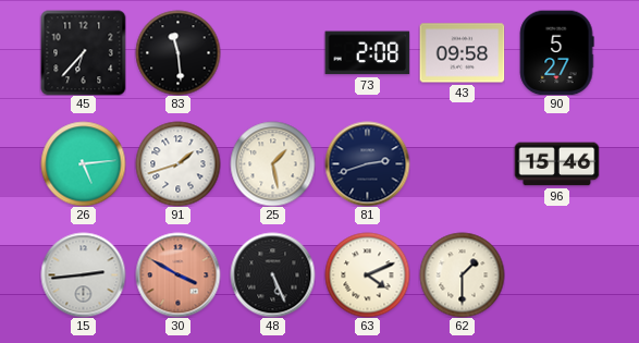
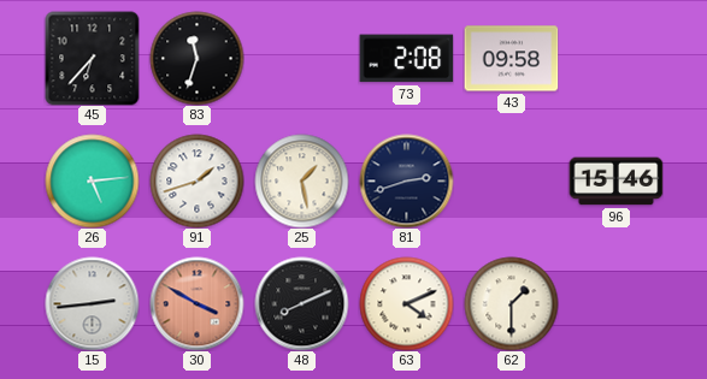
83: 11:29 -> 11:33
90: 5:27 -> none
48: 5:26 -> 8:11
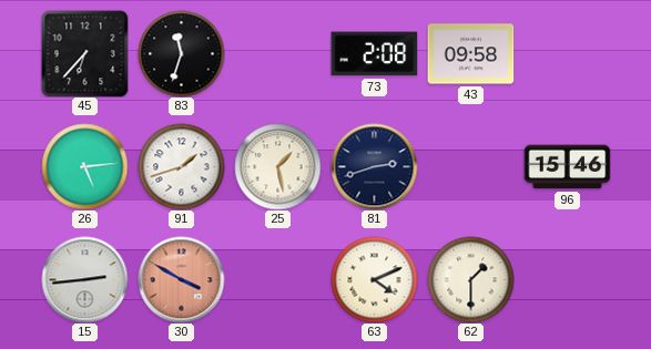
48: 8:11 -> none
